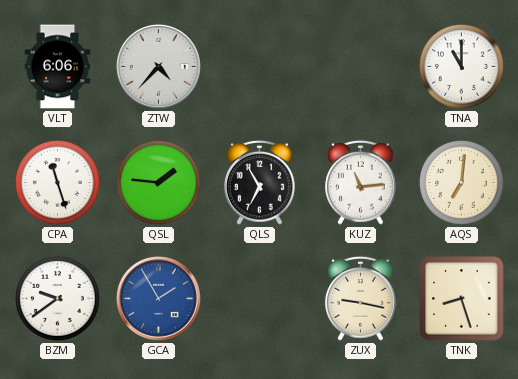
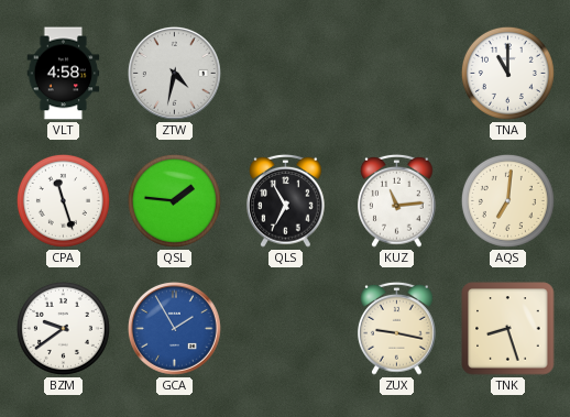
VLT: 6:06 -> 4:58
ZTW: 4:37 -> 4:32
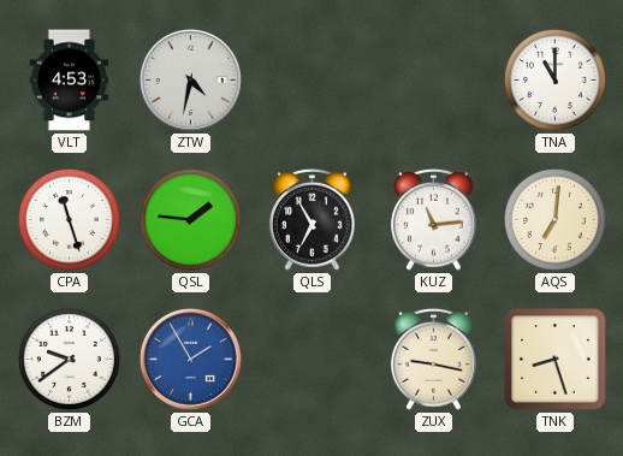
VLT: 4:58 -> 4:53
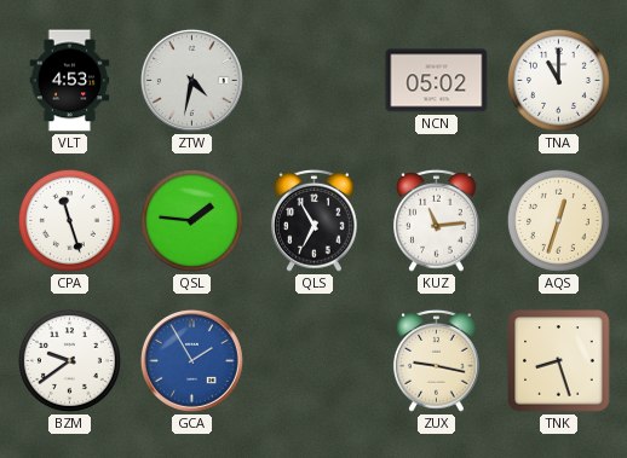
NCN: none -> 05:02
AQS: 7:01 -> 12:33
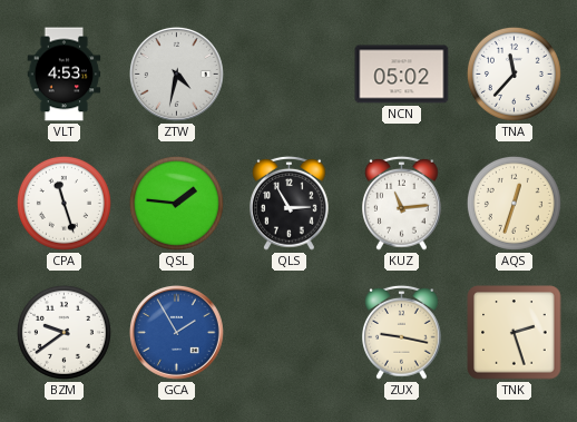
TNA: 11:00 -> 11:37
QLS: 6:55 -> 2:55
TNK: 8:27 -> 2:27
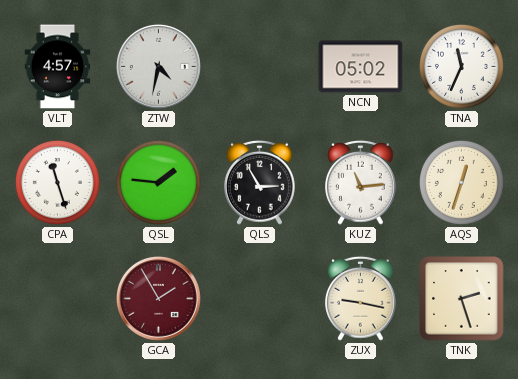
VLT: 4:53 -> 4:57
TNA: 11:37 -> 11:34
BZM: 9:39 -> none
GCA dial: blue -> burgundy
